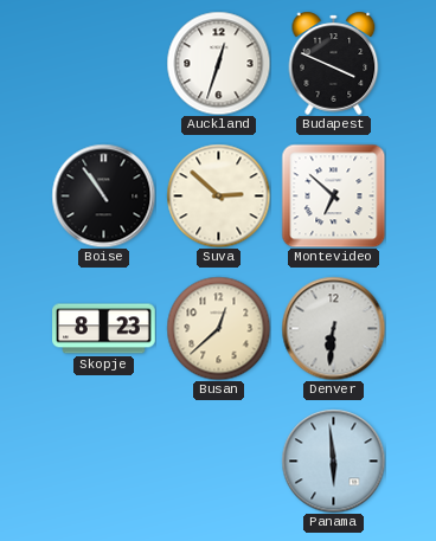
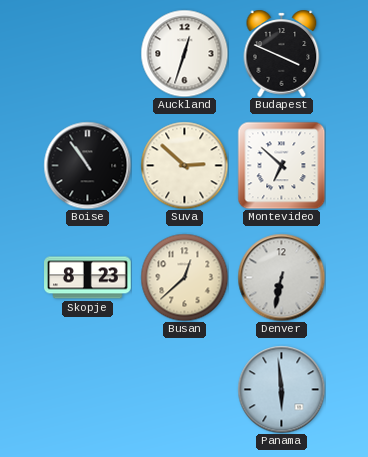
Denver: 6:31 -> 6:32
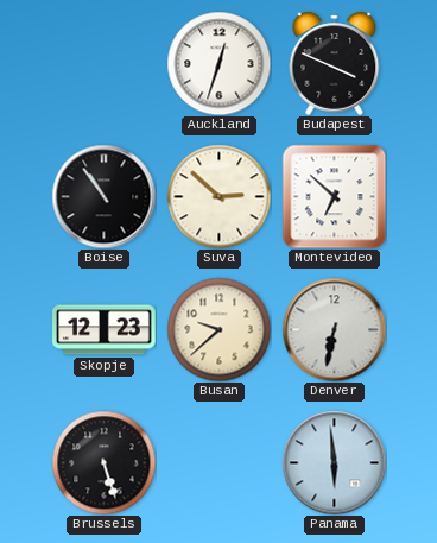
Skopje: 8:23 -> 12:23
Busan: 12:38 -> 9:38
Brussels: none -> 5:27
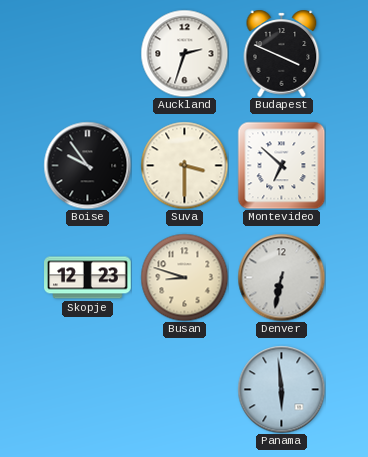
Auckland: 12:33 -> 2:33
Boise: 10:54 -> 9:54
Suva: 2:52 -> 3:30
Busan: 9:38 -> 8:48
Brussels: 5:27 -> none
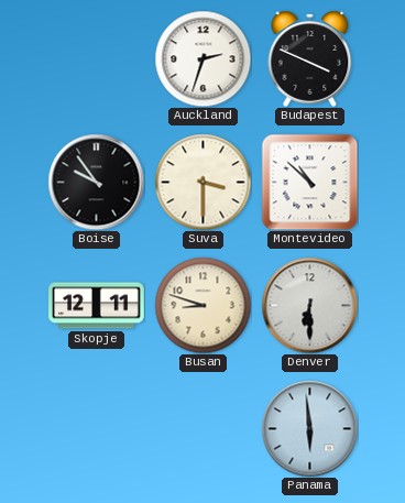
Montevideo: 6:52 -> 10:52
Skopje: 12:23 -> 12:11
Denver: 6:32 -> 6:30
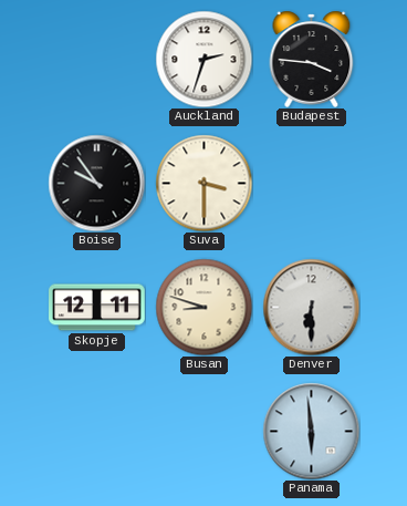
Budapest: 3:49 -> 3:46
Montevideo: 10:52 -> none
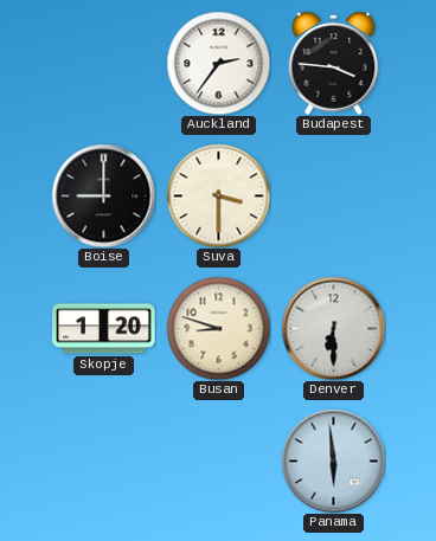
Auckland: 2:33 -> 2:36
Boise: 9:54 -> 9:00
Skopje: 12:11 -> 1:20
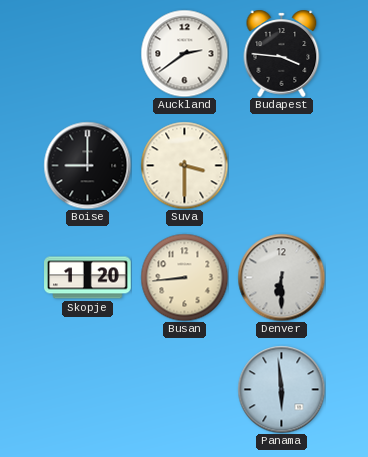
Auckland: 2:36 -> 2:39
Busan: 8:48 -> 8:44
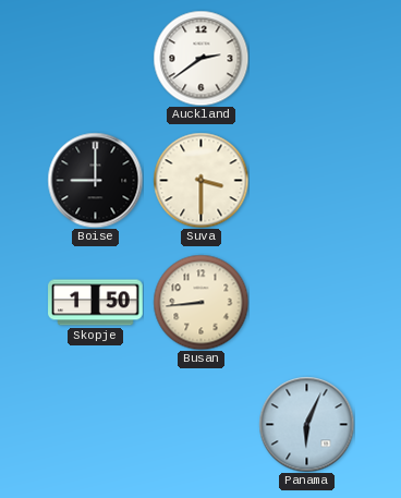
Budapest: 3:46 -> none
Skopje: 1:20 -> 1:50
Denver: 6:30 -> none
Panama: 5:59 -> 6:04
